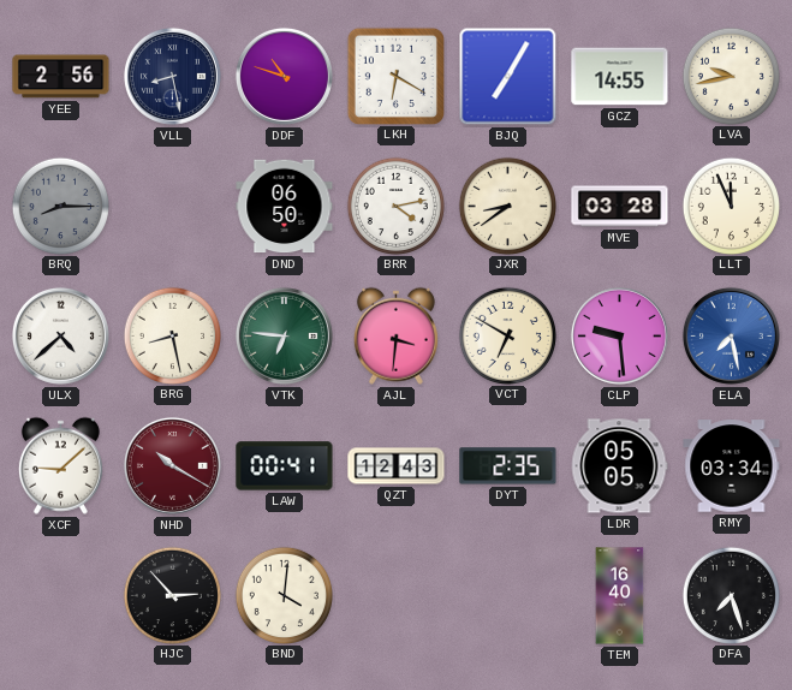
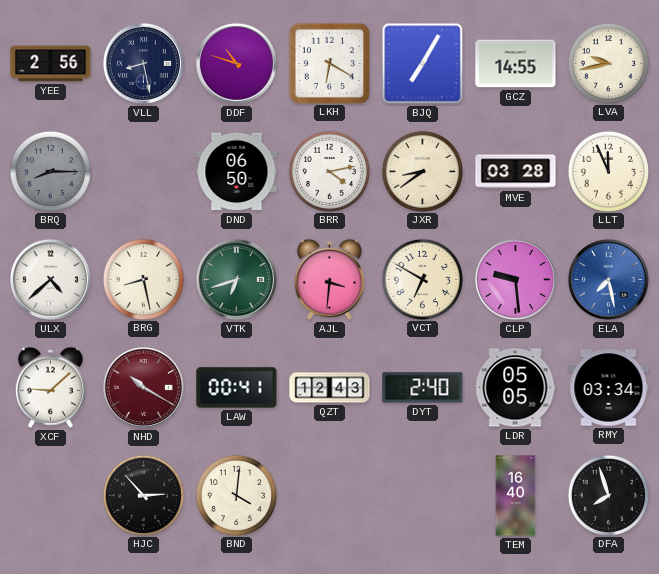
VTK: 6:46 -> 6:42
DYT: 2:35 -> 2:40
DFA: 7:27 -> 7:57
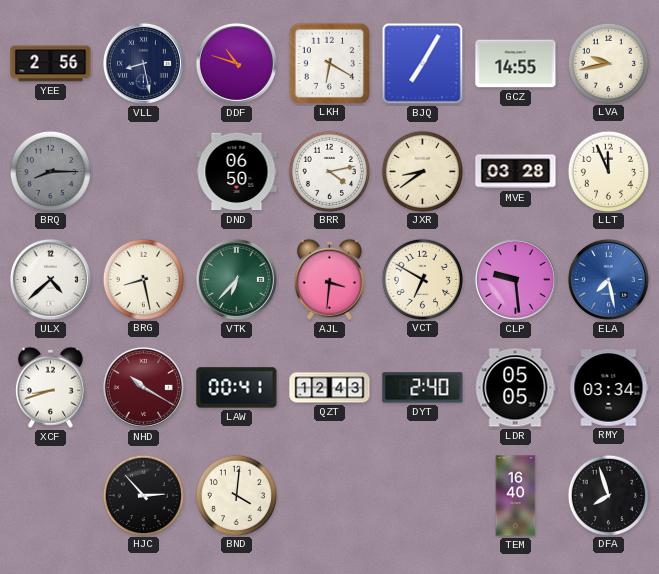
VTK: 6:42 -> 6:37
XCF: 9:08 -> 8:42
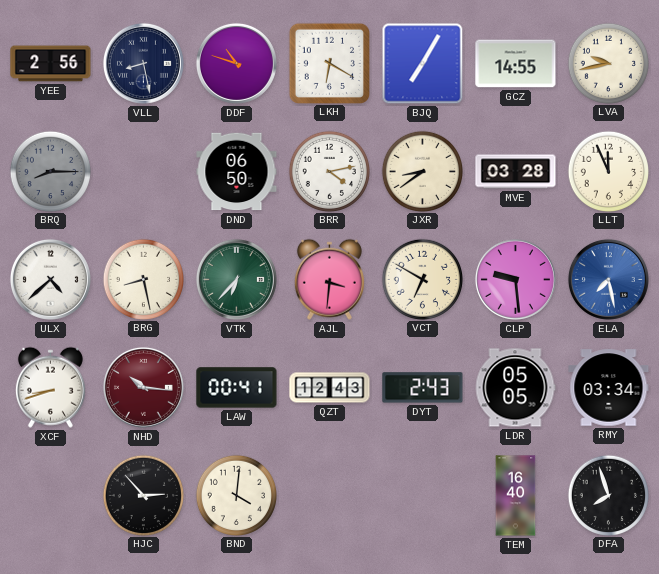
NHD: 10:20 -> 10:16
DYT: 2:40 -> 2:43
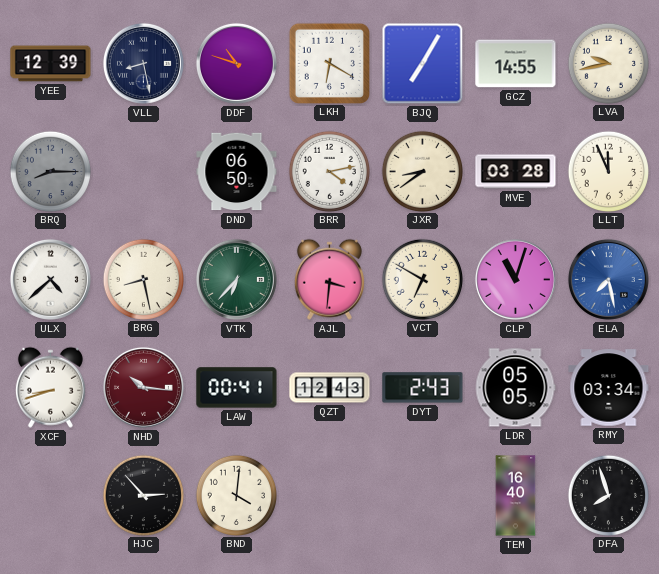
YEE: 2:56 -> 12:39
CLP: 9:29 -> 11:03
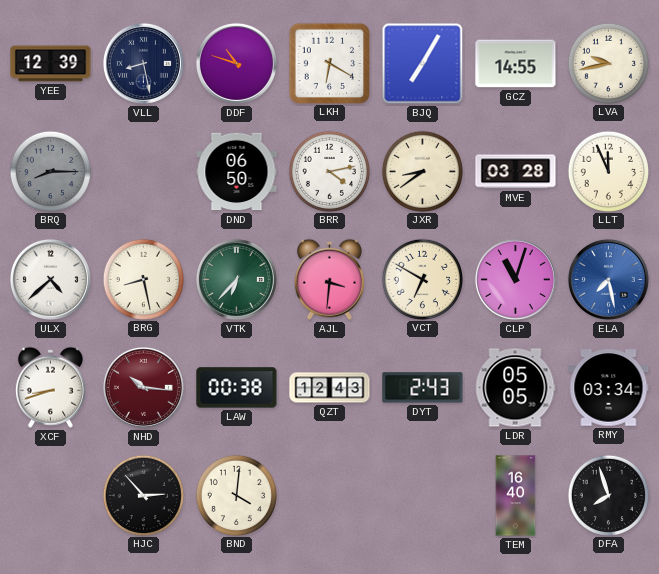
LAW: 00:41 -> 00:38
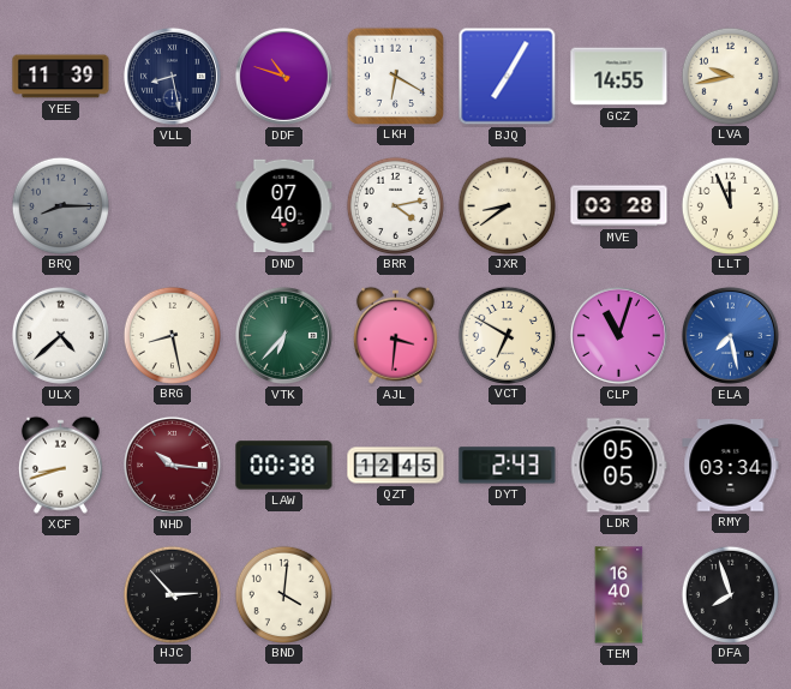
YEE: 12:39 -> 11:39
DND: 06:50 -> 07:40
QZT: 12:43 -> 12:45
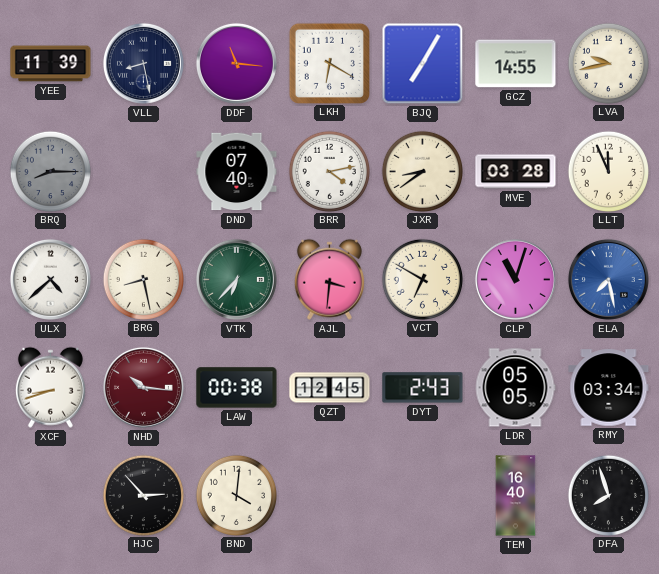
DDF: 10:48 -> 11:16
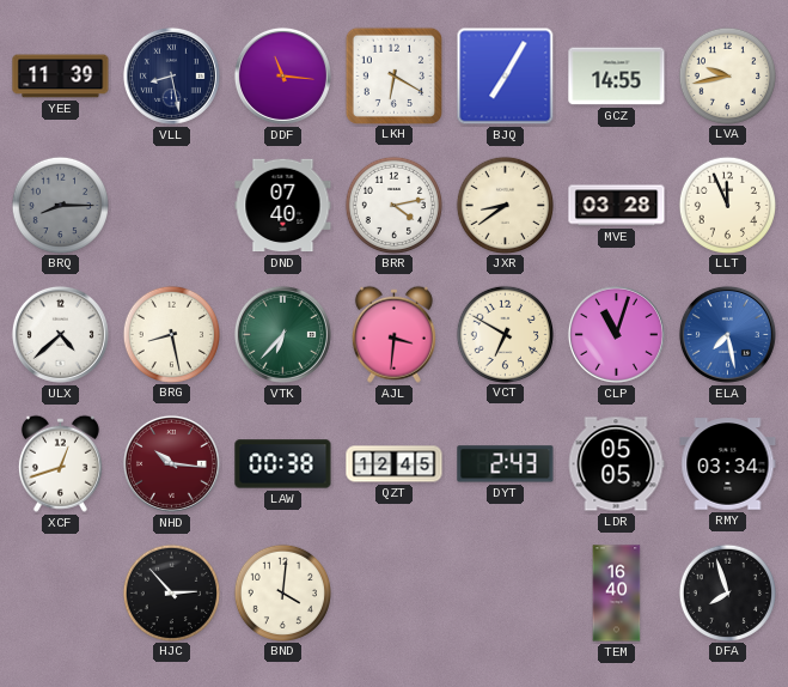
XCF: 8:42 -> 12:42
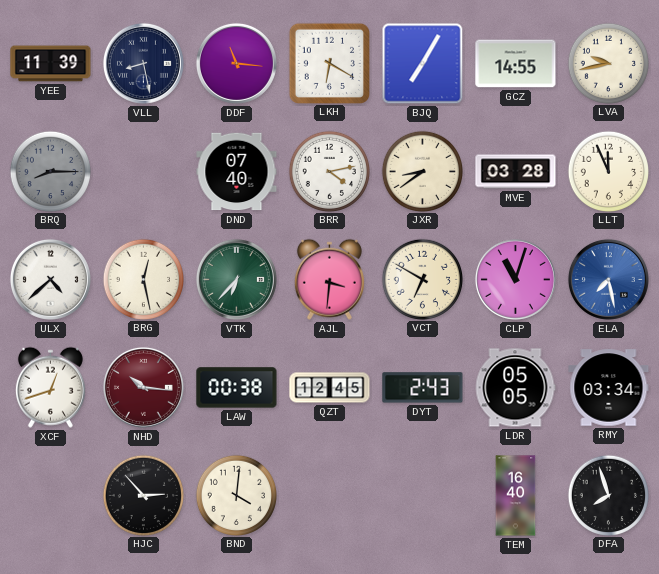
BRG: 8:28 -> 12:28
